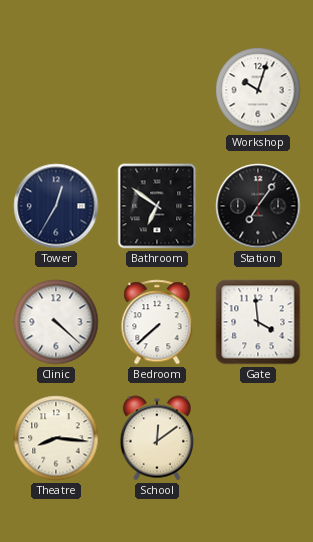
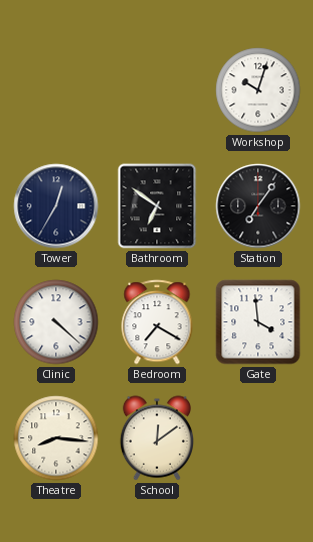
Bedroom: 7:38 -> 7:20
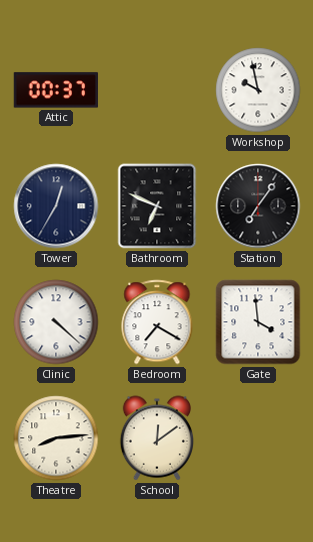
Attic: none -> 00:37
Workshop: 10:03 -> 9:58
Bathroom: 6:51 -> 6:49
Theatre: 8:16 -> 8:14
